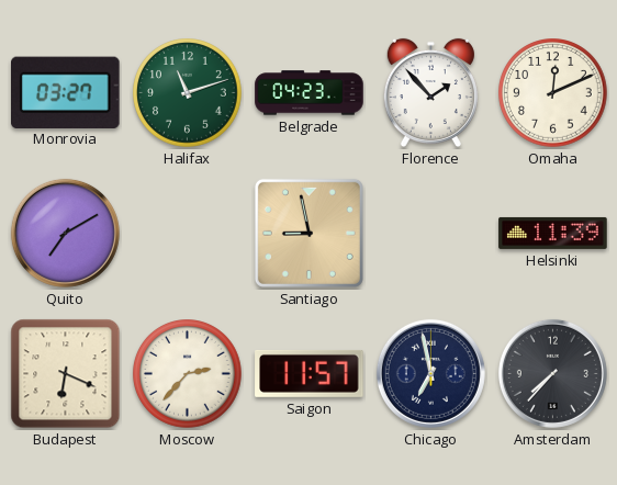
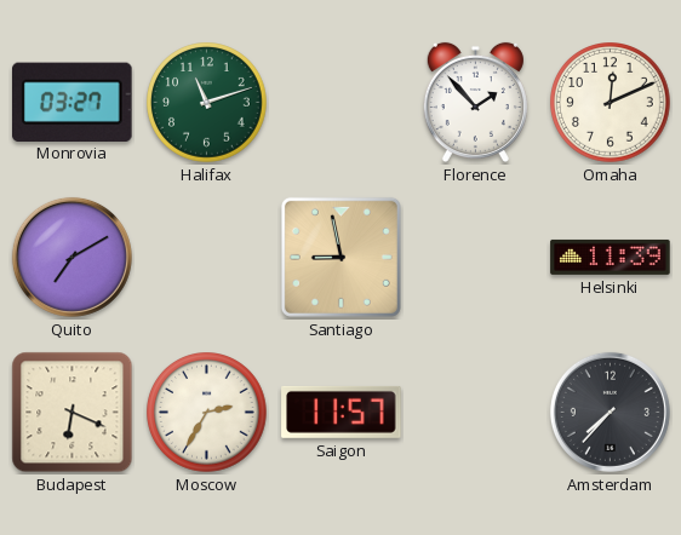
Belgrade: 04:23 -> none
Moscow: 2:37 -> 2:35
Chicago: 6:58 -> none
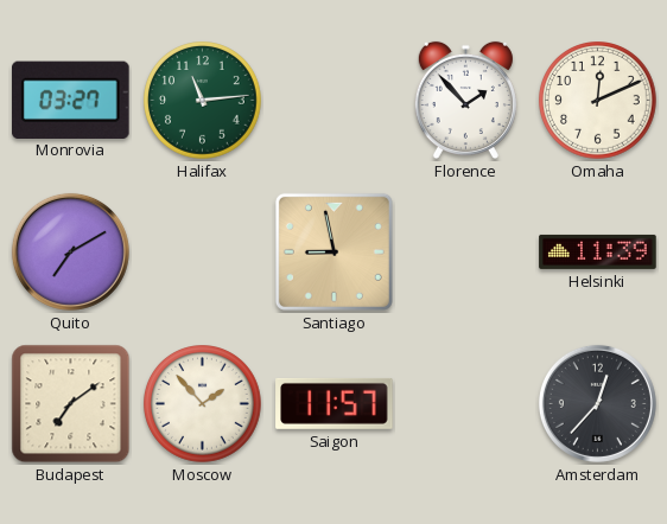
Halifax: 11:12 -> 11:14
Budapest: 6:19 -> 7:09
Moscow: 2:35 -> 1:53
Amsterdam: 7:37 -> 12:37
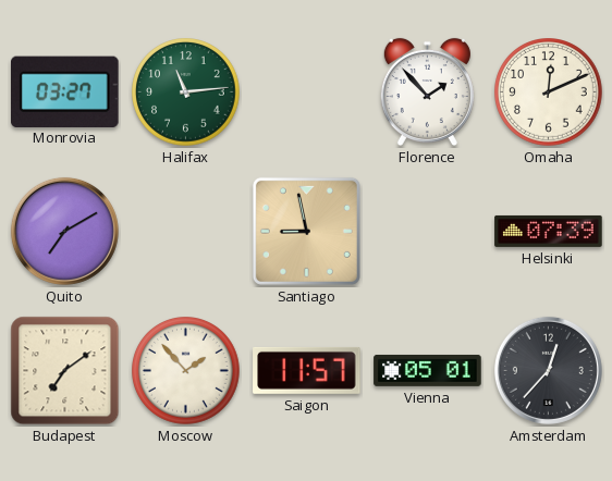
Helsinki: 11:39 -> 07:39
Vienna: none -> 05:01
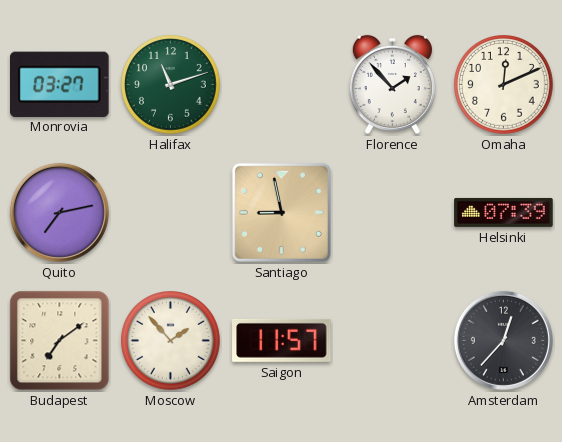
Halifax: 11:14 -> 11:12
Quito: 7:10 -> 7:13
Vienna: 05:01 -> none
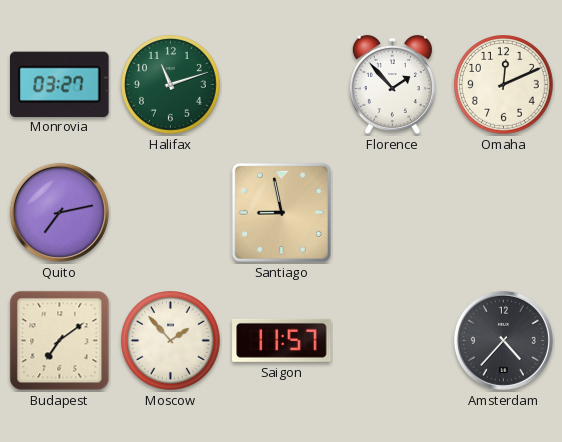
Helsinki: 07:39 -> none
Amsterdam: 12:37 -> 4:37
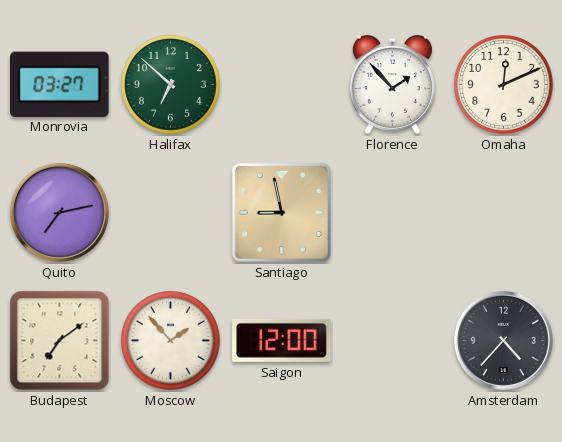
Halifax: 11:12 -> 6:52
Saigon: 11:57 -> 12:00
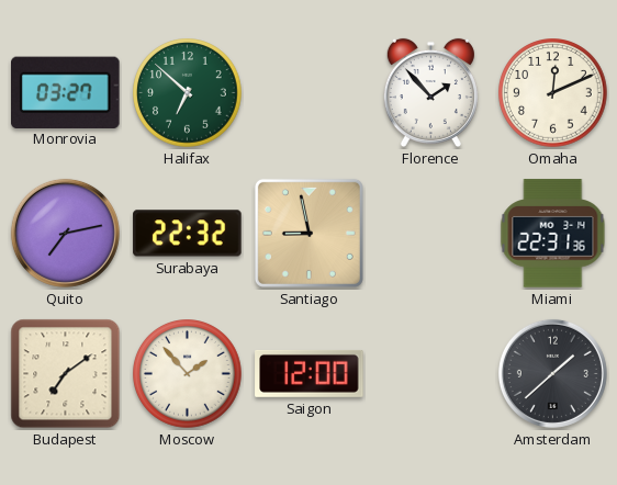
Surabaya: none -> 22:32
Miami: none -> 22:31
Amsterdam: 4:37 -> 1:38
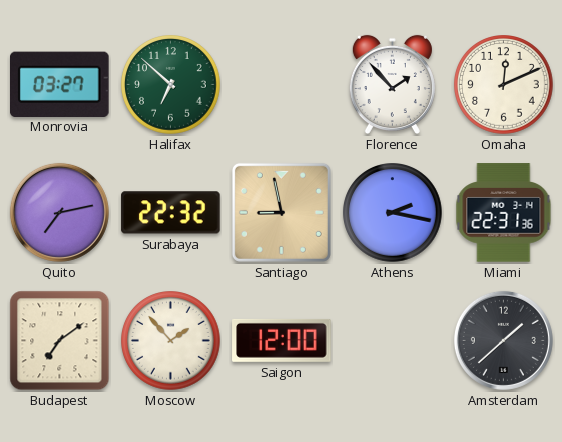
Athens: none -> 2:17
